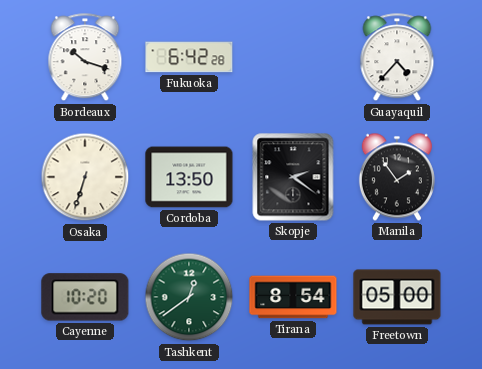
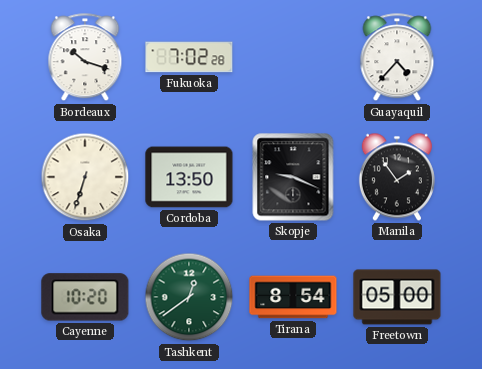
Fukuoka: 6:42 -> 7:02
Skopje: 2:21 -> 9:19
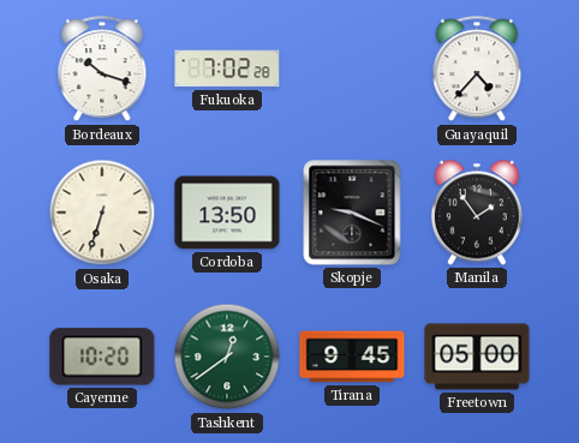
Tirana: 8:54 -> 9:45
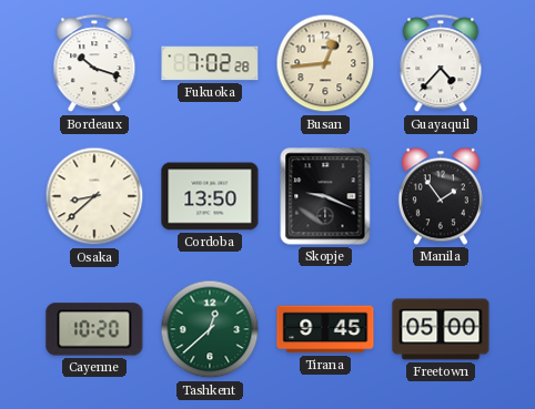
Busan: none -> 12:44
Osaka: 6:33 -> 8:38
Tashkent: 12:39 -> 12:38
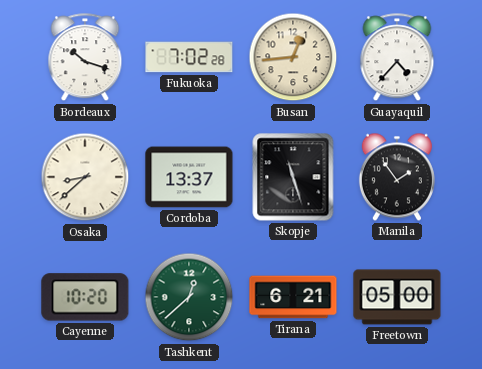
Cordoba: 13:50 -> 13:37
Skopje: 9:19 -> 11:27
Tirana: 9:45 -> 6:21
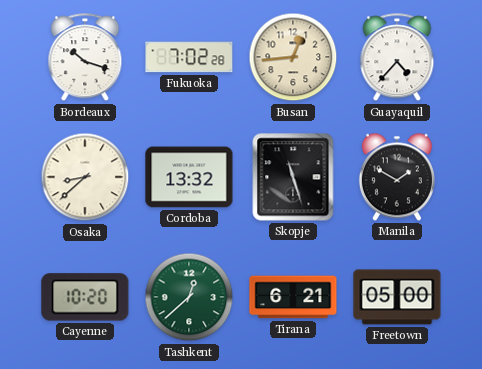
Cordoba: 13:37 -> 13:32
Manila: 1:54 -> 1:50
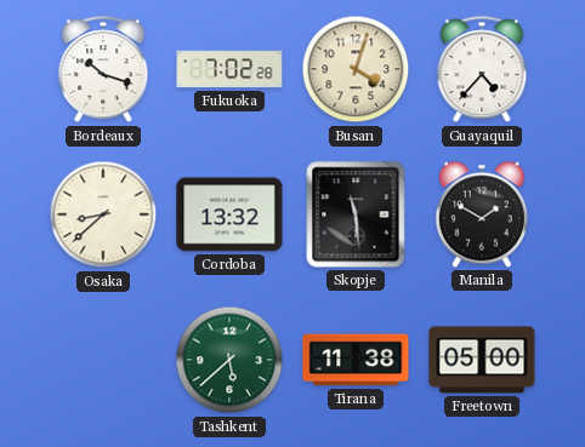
Busan: 12:44 -> 4:03
Skopje: 11:27 -> 11:29
Cayenne: 10:20 -> none
Tashkent: 12:38 -> 5:38
Tirana: 6:21 -> 11:38
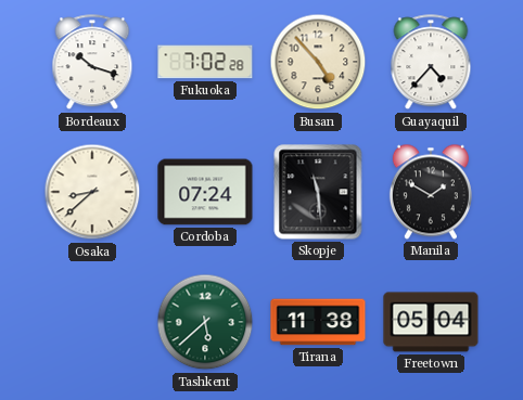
Busan: 4:03 -> 4:53
Cordoba: 13:32 -> 07:24
Freetown: 05:00 -> 05:04
